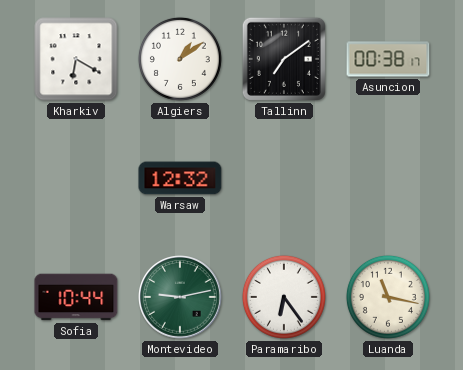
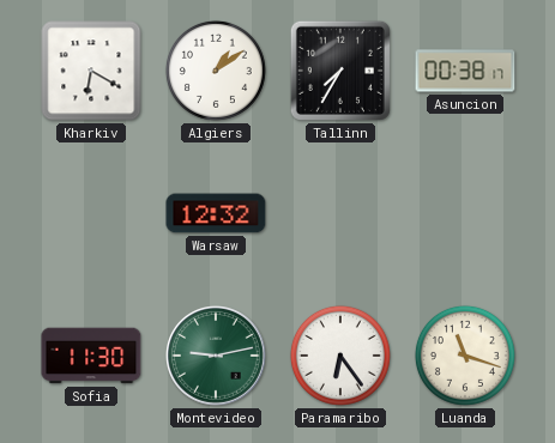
Tallinn: 7:09 -> 7:35
Sofia: 10:44 -> 11:30
Luanda: 11:17 -> 11:18
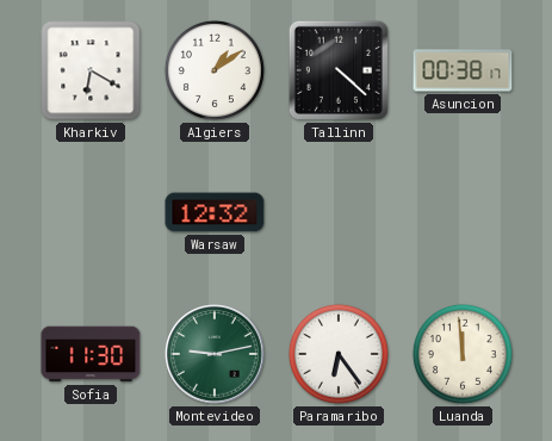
Tallinn: 7:35 -> 4:22
Luanda: 11:18 -> 11:59
